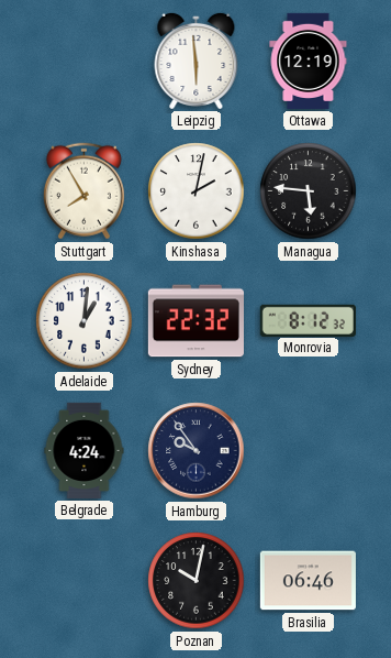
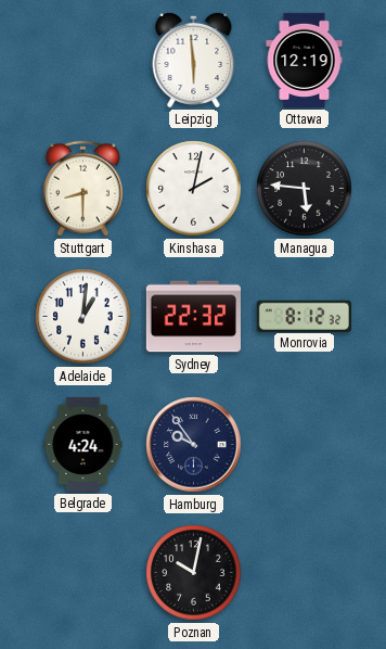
Stuttgart: 7:55 -> 8:30
Brasilia: 06:46 -> none
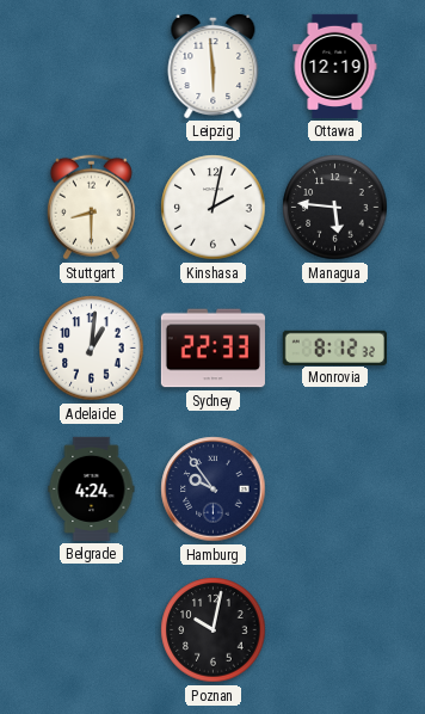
Sydney: 22:32 -> 22:33
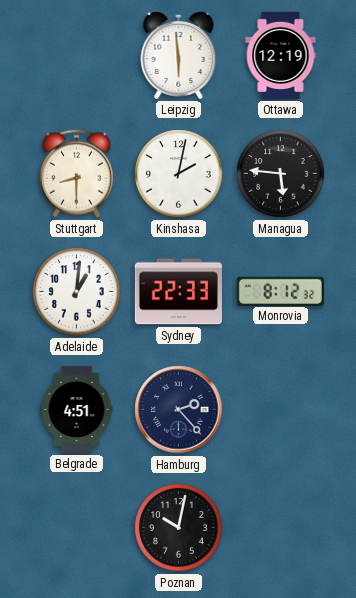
Belgrade: 4:24 -> 4:51
Hamburg: 9:54 -> 2:23
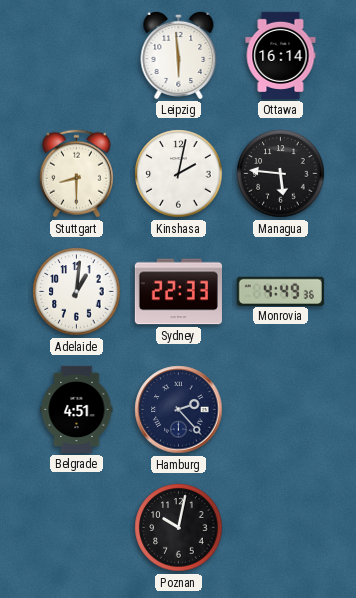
Ottawa: 12:19 -> 16:14
Monrovia: 8:12 -> 4:49
